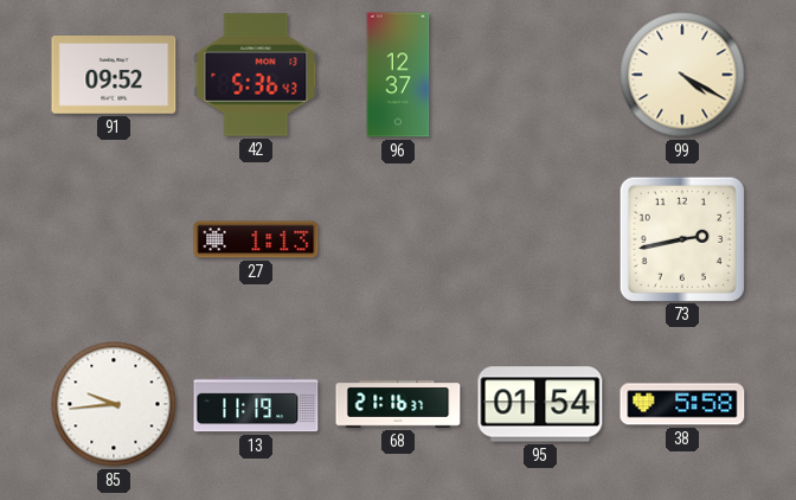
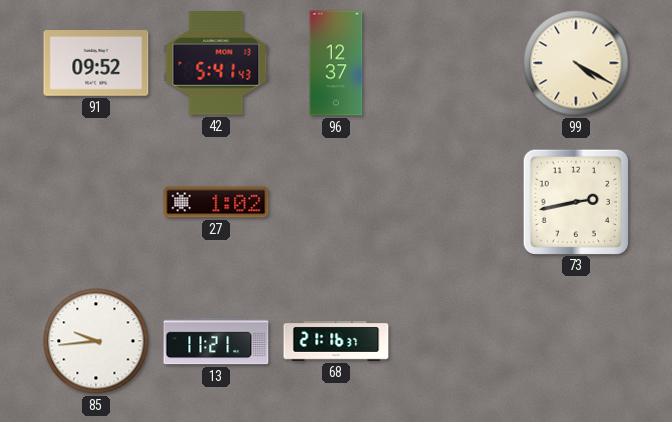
42: 5:36 -> 5:41
27: 1:13 -> 1:02
13: 11:19 -> 11:21
95: 01:54 -> none
38: 5:58 -> none
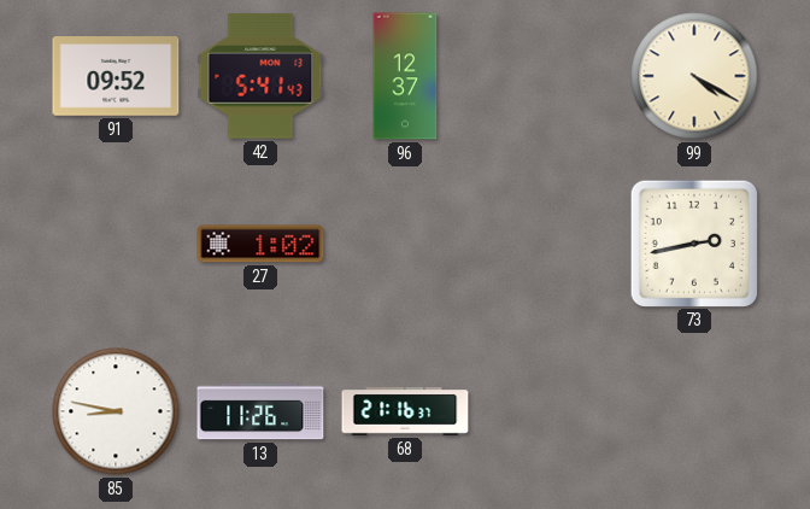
85: 9:44 -> 8:47
13: 11:21 -> 11:26
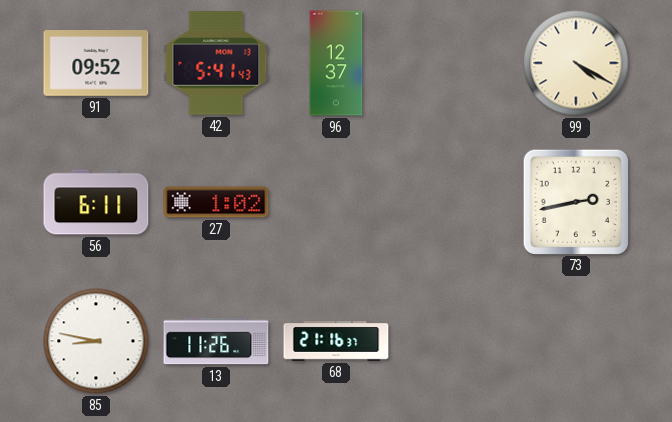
56: none -> 6:11
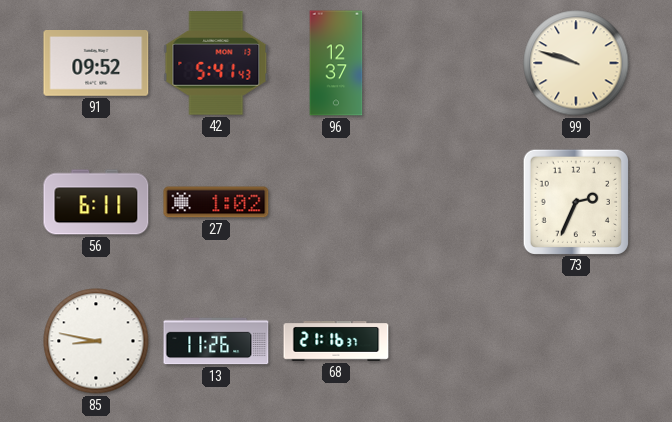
99: 4:20 -> 9:48
73: 2:43 -> 2:34
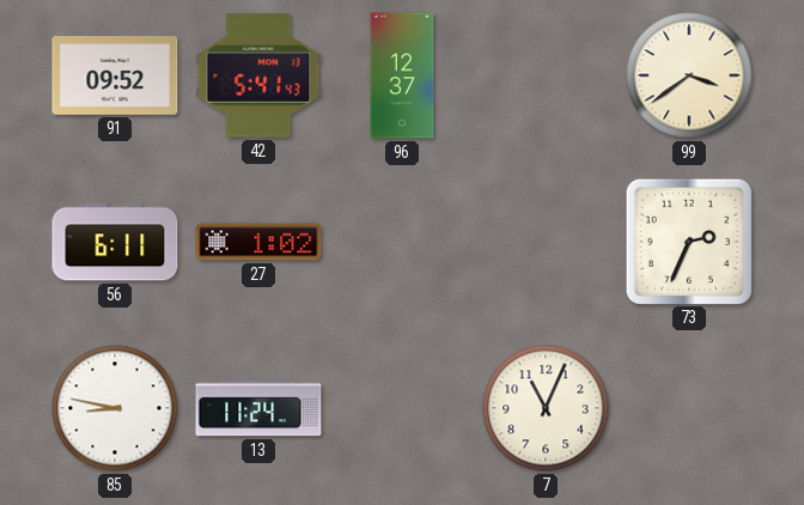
99: 9:48 -> 3:39
13: 11:26 -> 11:24
68: 21:16 -> none
7: none -> 11:04
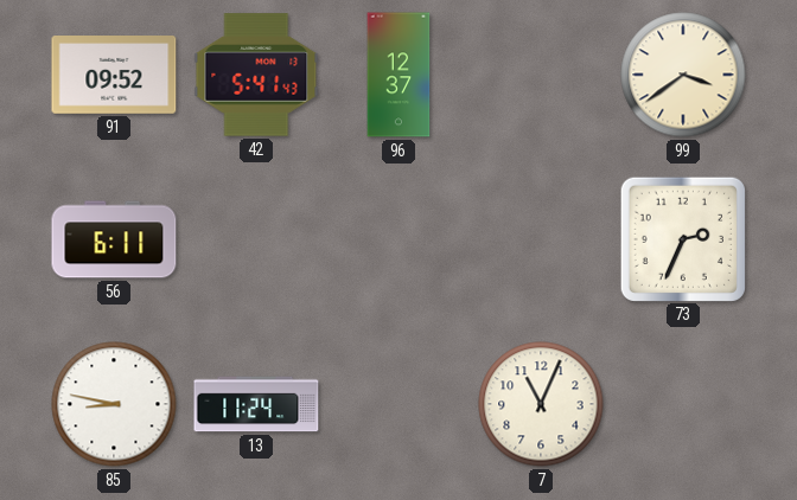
27: 1:02 -> none
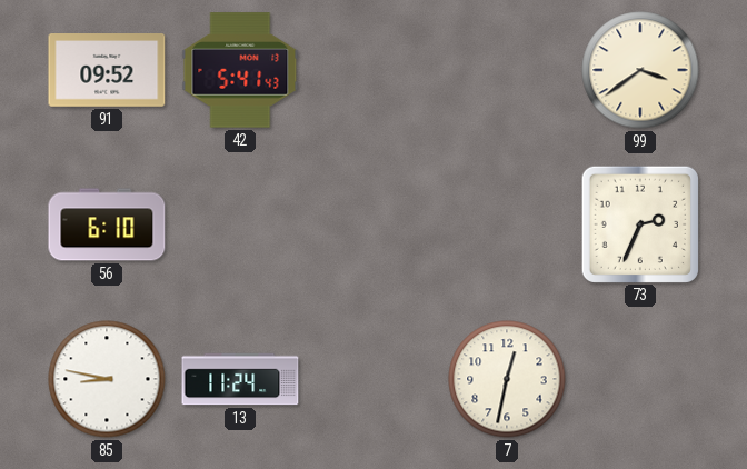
96: 12:37 -> none
56: 6:11 -> 6:10
7: 11:04 -> 12:32
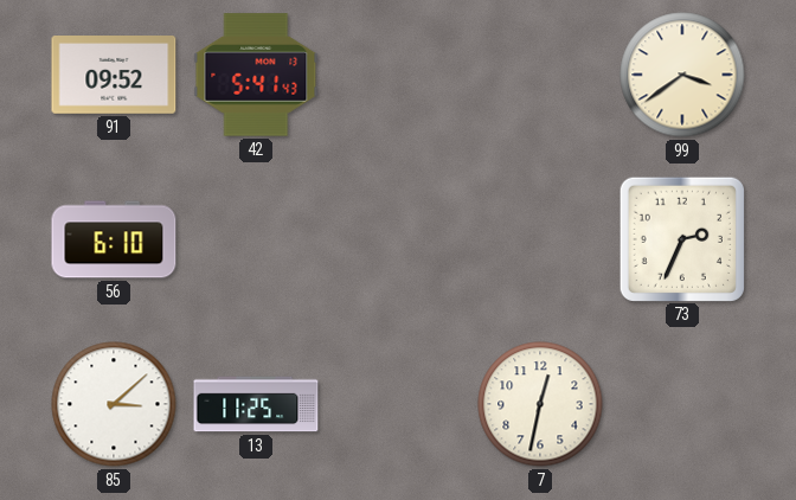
85: 8:47 -> 3:08
13: 11:24 -> 11:25
